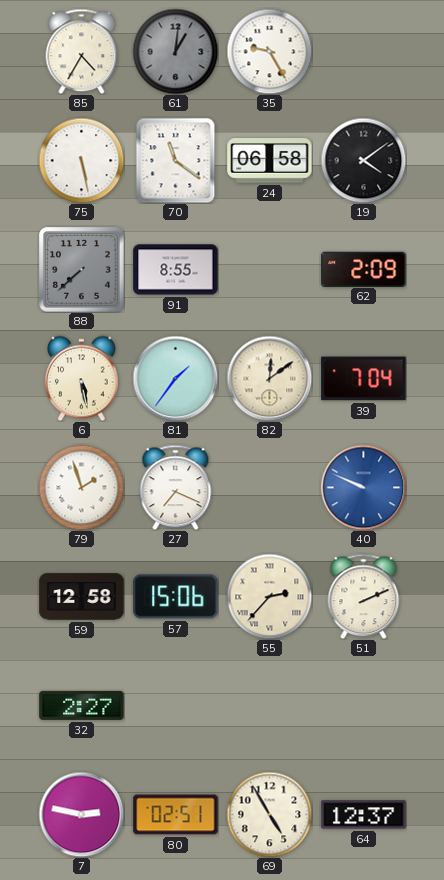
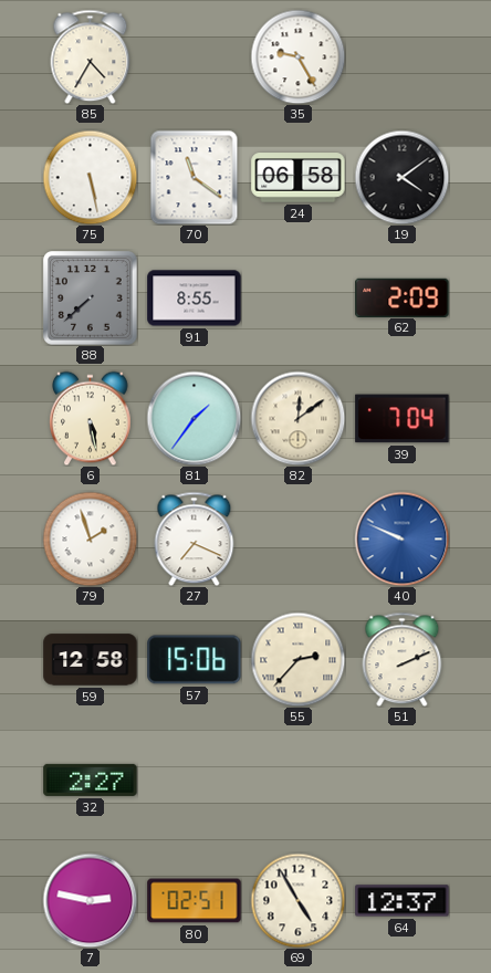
61: 1:01 -> none
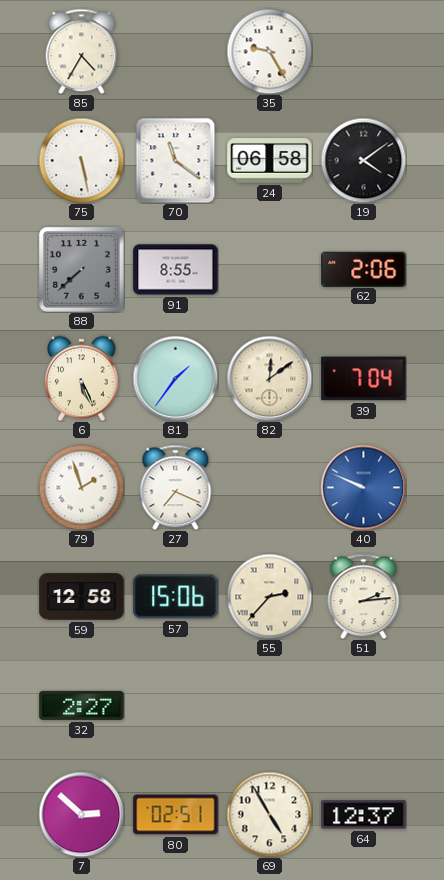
62: 2:09 -> 2:06
6: 5:28 -> 5:26
51: 2:11 -> 2:14
7: 2:47 -> 2:52
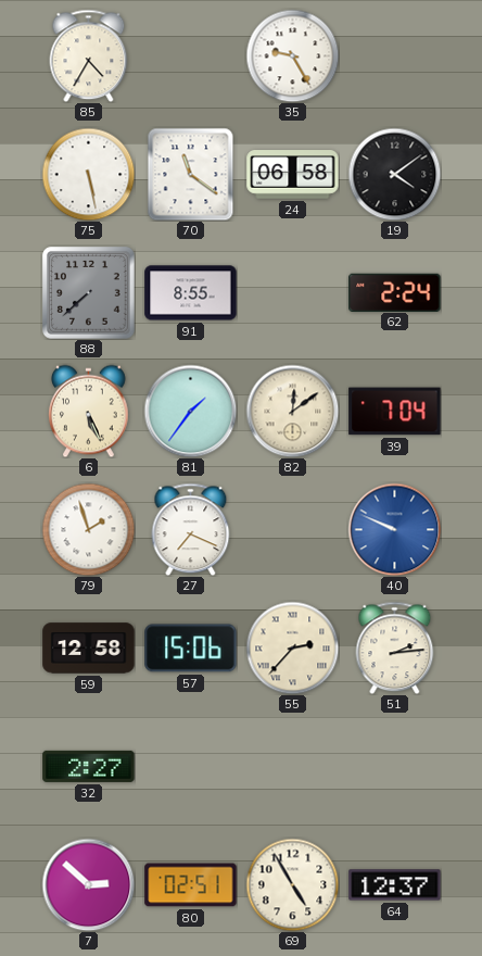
62: 2:06 -> 2:24
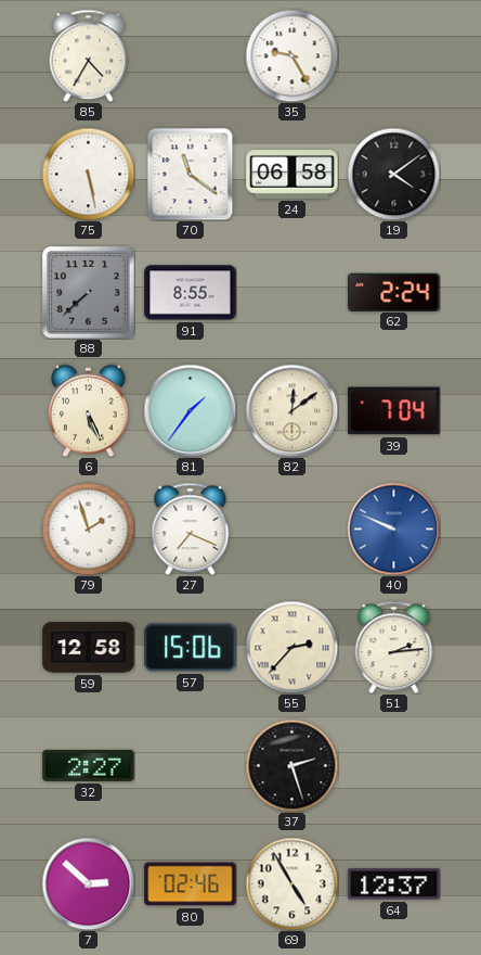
37: none -> 2:27
80: 02:51 -> 02:46
